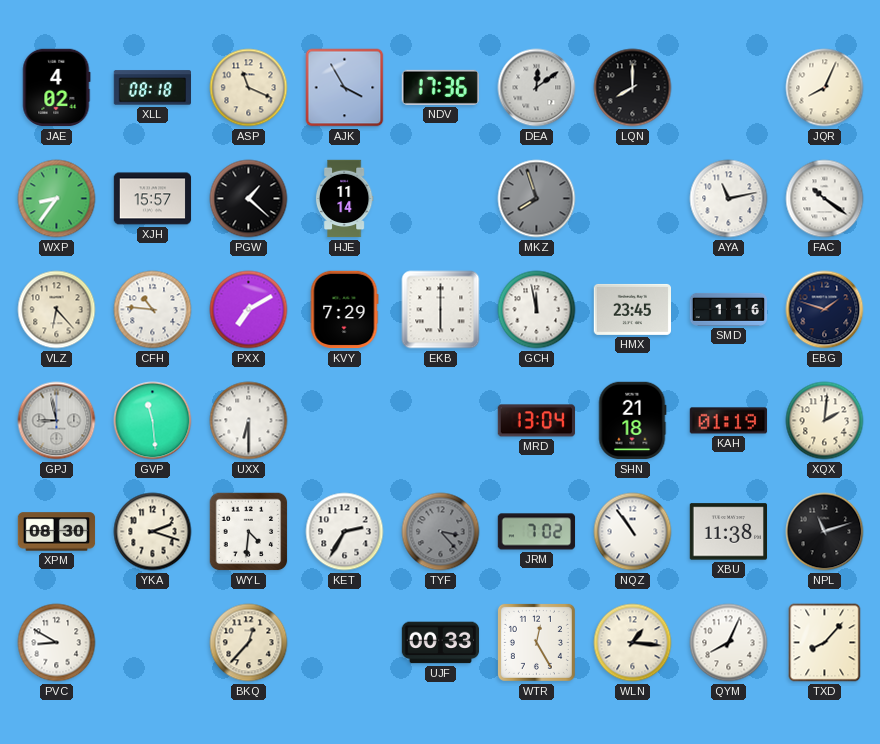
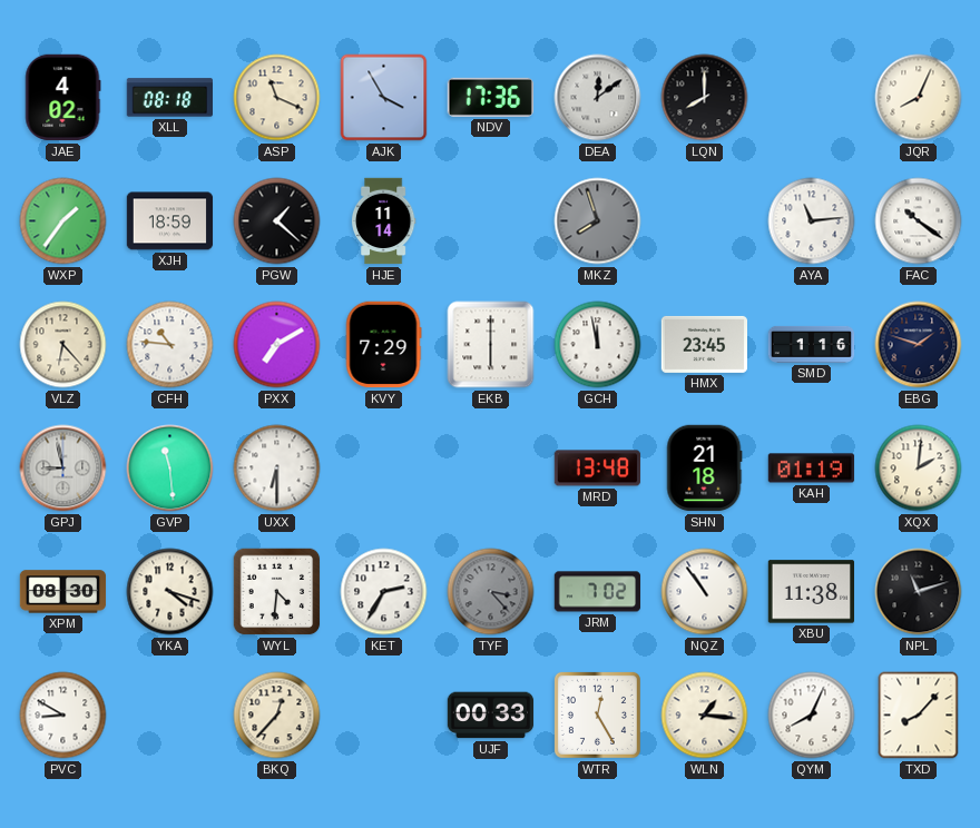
WXP: 8:36 -> 1:36
XJH: 15:57 -> 18:59
AYA: 11:13 -> 11:14
MRD: 13:04 -> 13:48
YKA: 2:18 -> 4:18
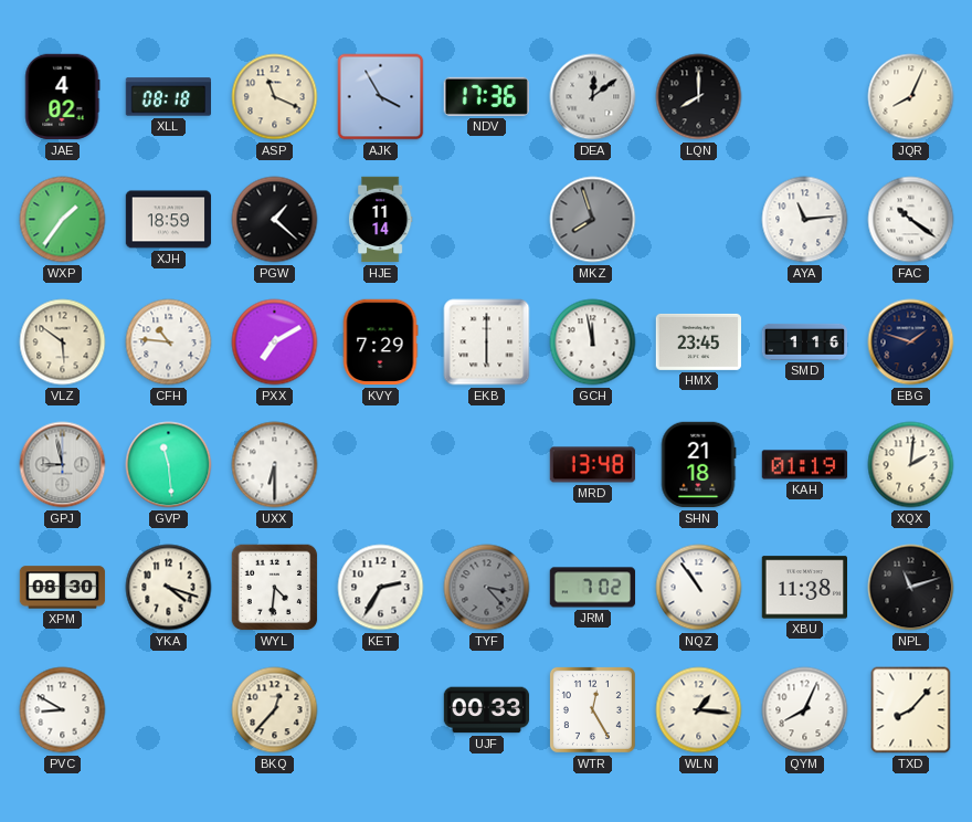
VLZ: 6:23 -> 5:51
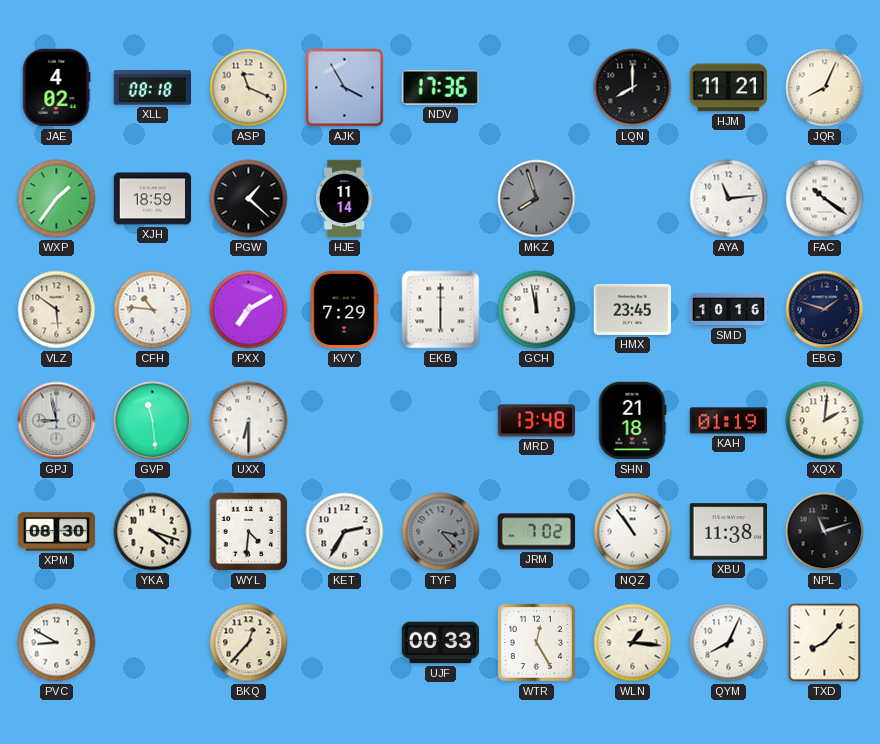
DEA: 12:09 -> none
HJM: none -> 11:21
SMD: 1:16 -> 10:16
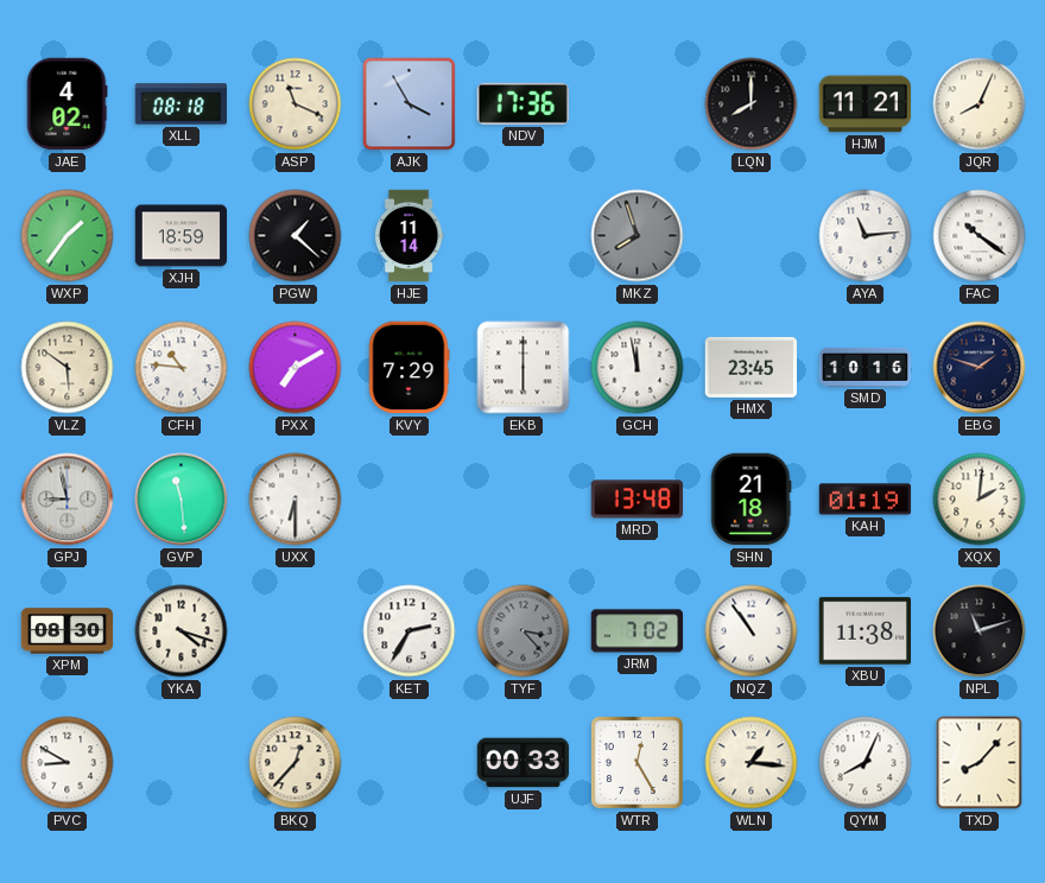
WYL: 4:31 -> none
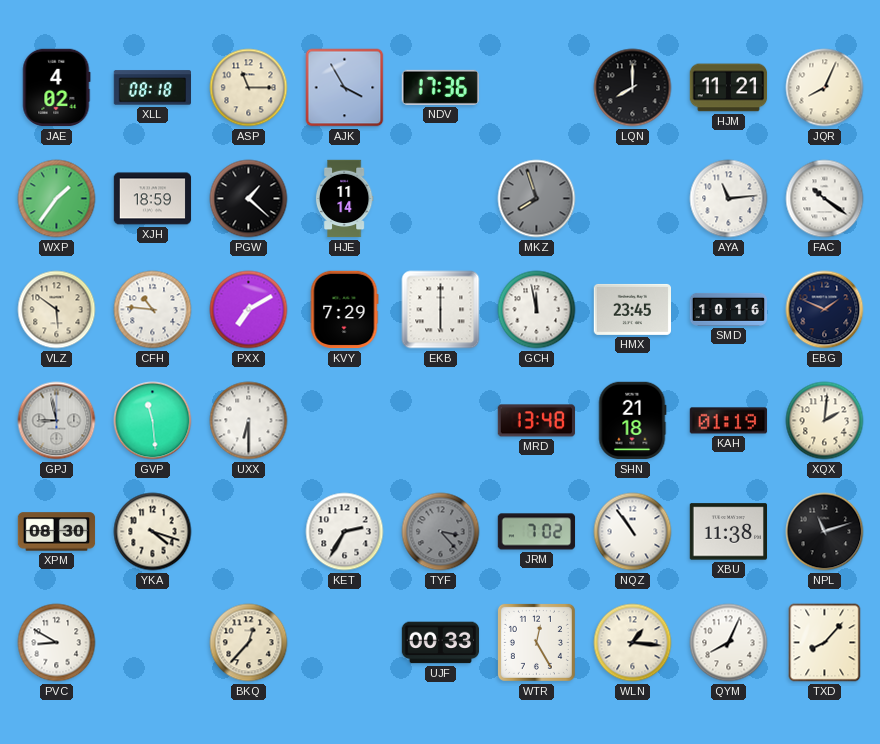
ASP: 11:19 -> 11:15
EBG: 1:48 -> 1:49
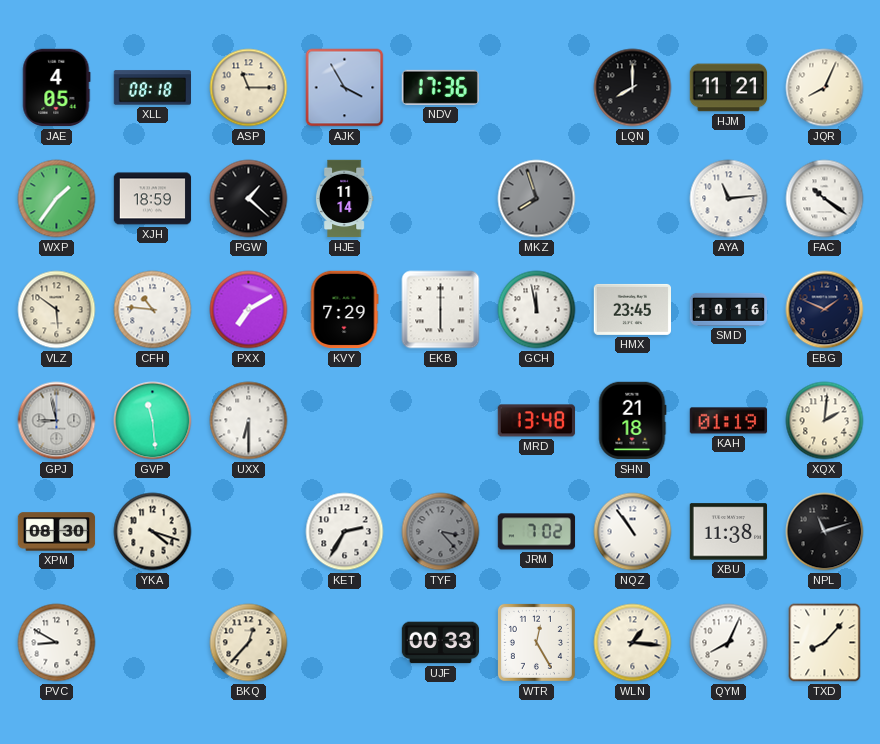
JAE: 4:02 -> 4:05
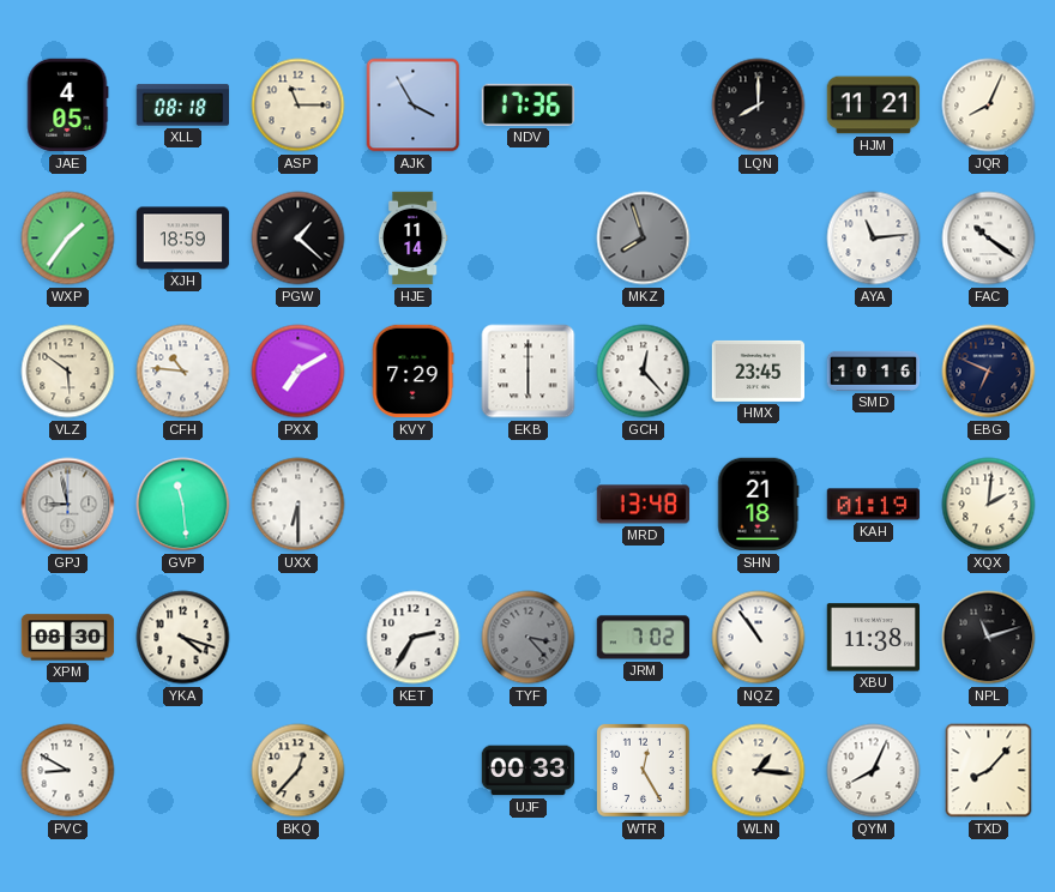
GCH: 11:58 -> 12:23
EBG: 1:49 -> 6:49
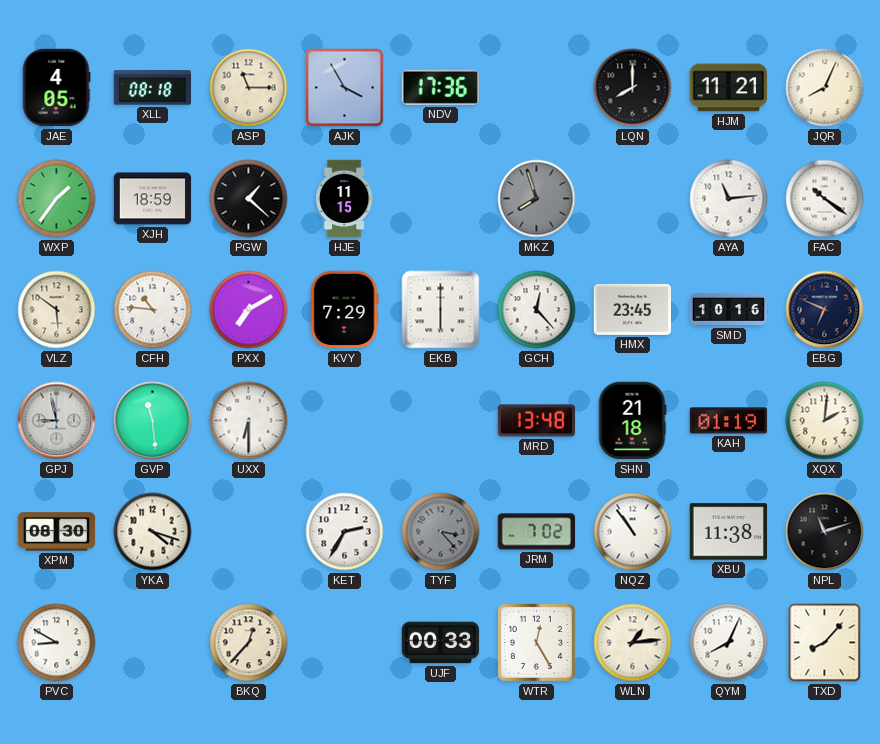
HJE: 11:14 -> 11:15
WLN: 1:16 -> 1:14
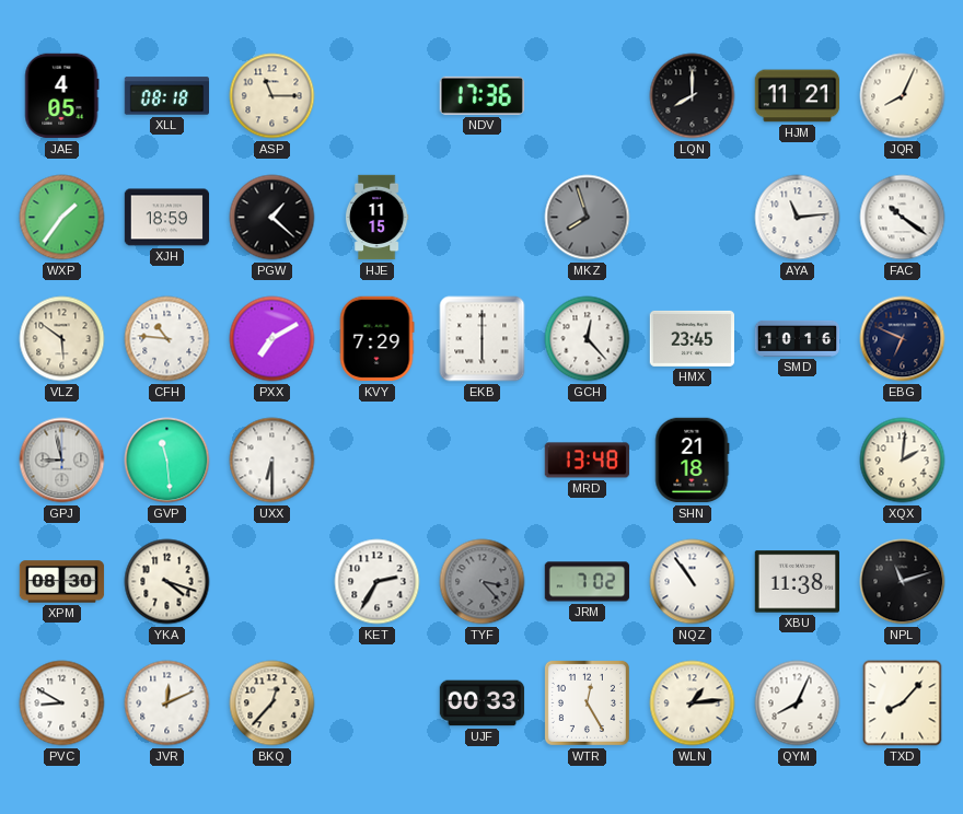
AJK: 3:55 -> none
KAH: 01:19 -> none
JVR: none -> 12:11
